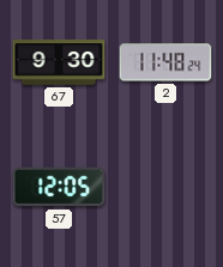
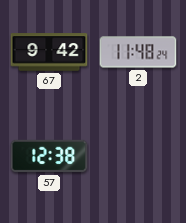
67: 9:30 -> 9:42
57: 12:05 -> 12:38
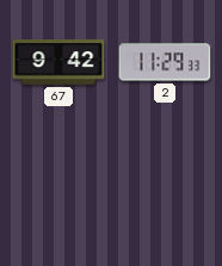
2: 11:48 -> 11:29
57: 12:38 -> none
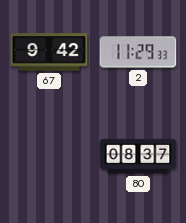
80: none -> 08:37
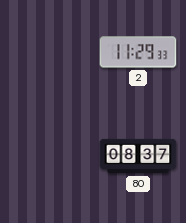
67: 9:42 -> none
